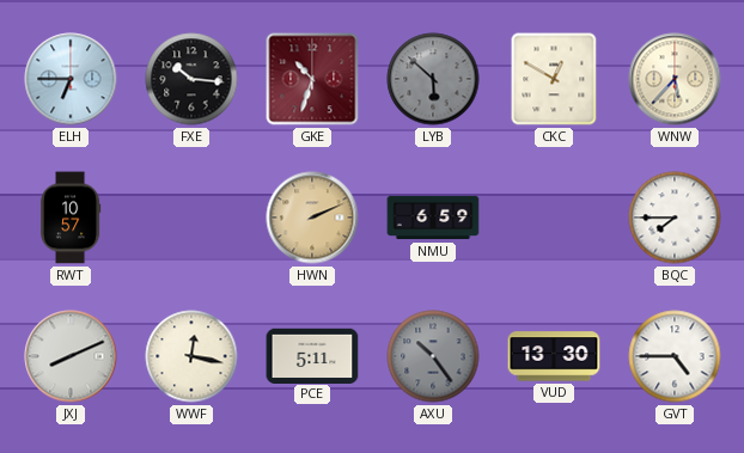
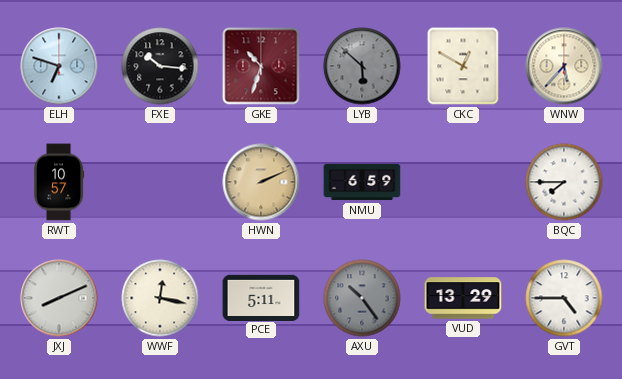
ELH: 6:45 -> 6:48
VUD: 13:30 -> 13:29
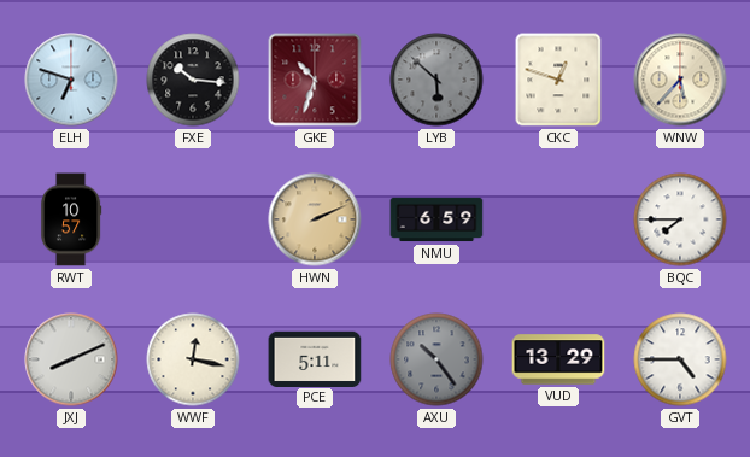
CKC: 12:50 -> 12:48
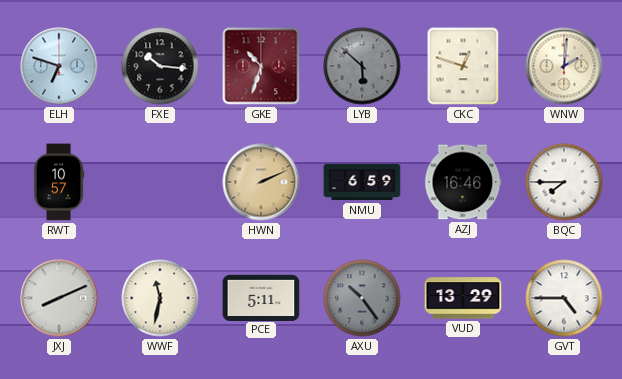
WNW: 5:37 -> 2:01
AZJ: none -> 16:46
WWF: 12:17 -> 11:32
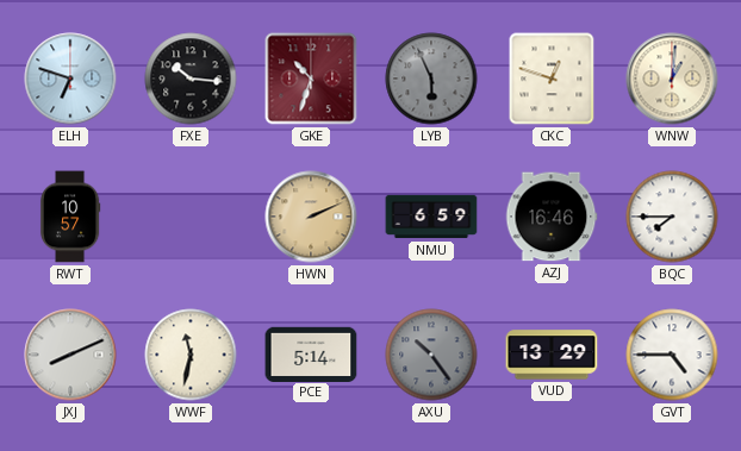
LYB: 5:52 -> 5:56
WNW: 2:01 -> 1:01
PCE: 5:11 -> 5:14
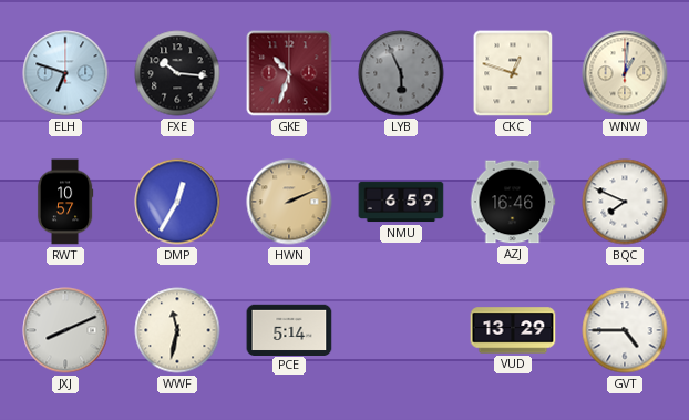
DMP: none -> 12:35
BQC: 7:45 -> 7:49
AXU: 10:24 -> none
